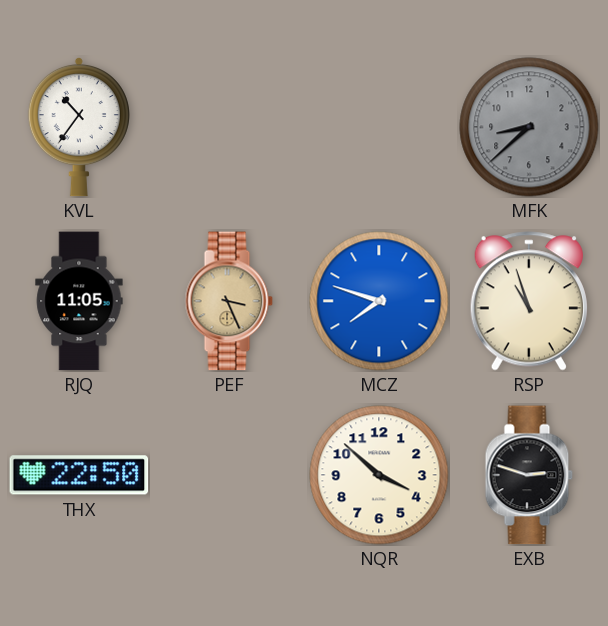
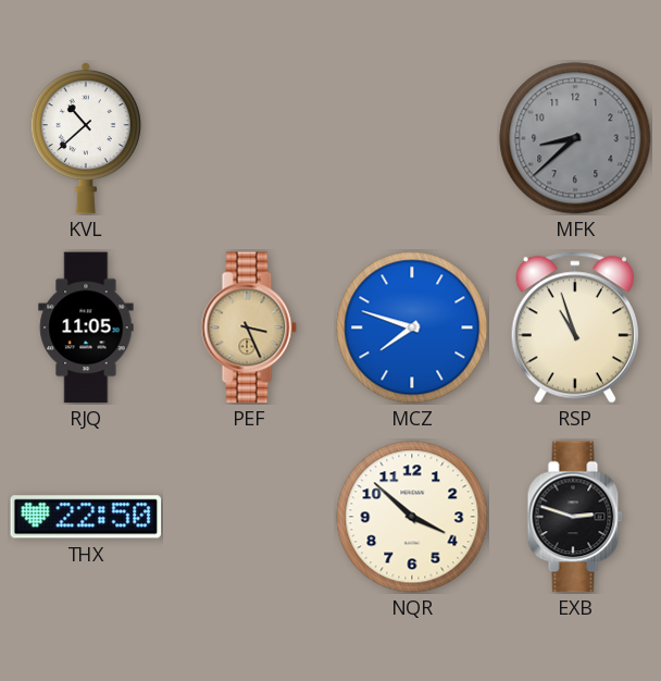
KVL: 10:36 -> 10:38
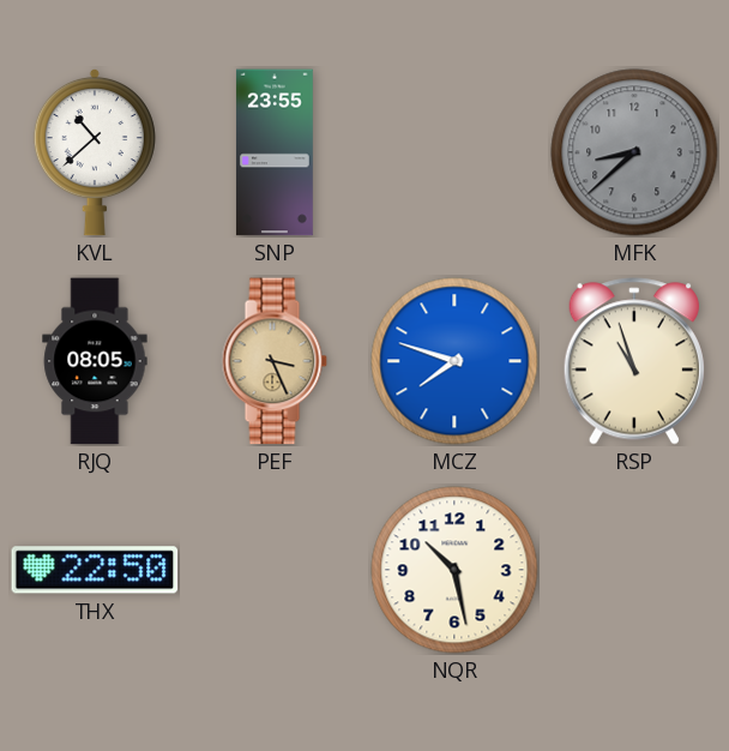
SNP: none -> 23:55
RJQ: 11:05 -> 08:05
NQR: 3:52 -> 10:28
EXB: 2:48 -> none
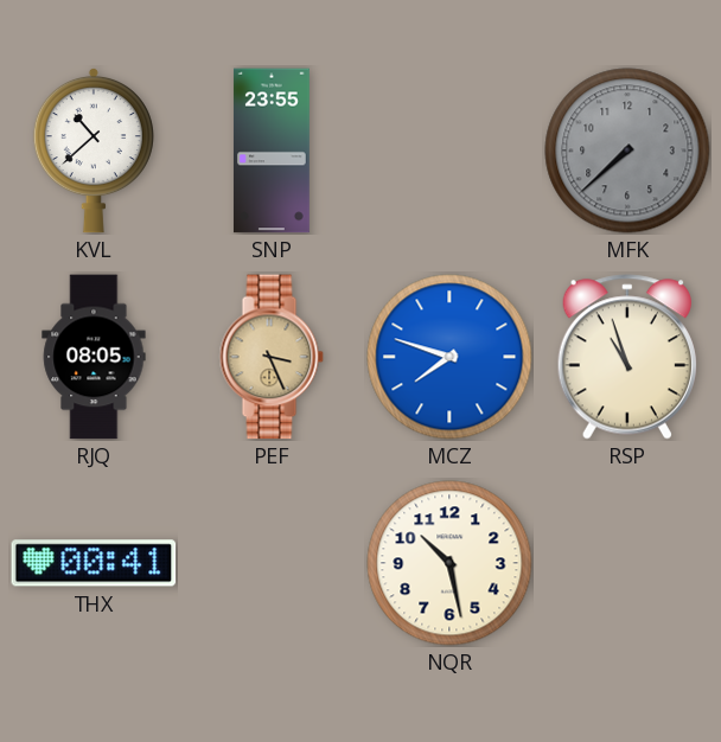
MFK: 8:38 -> 7:38
THX: 22:50 -> 00:41
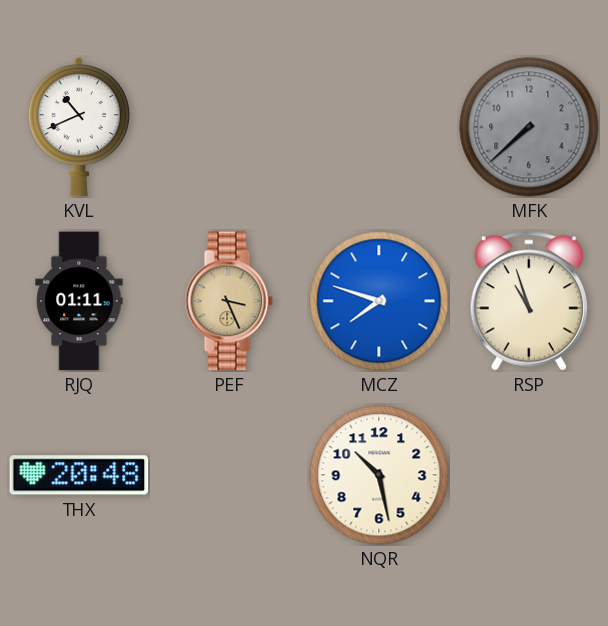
KVL: 10:38 -> 10:41
SNP: 23:55 -> none
RJQ: 08:05 -> 01:11
THX: 00:41 -> 20:48
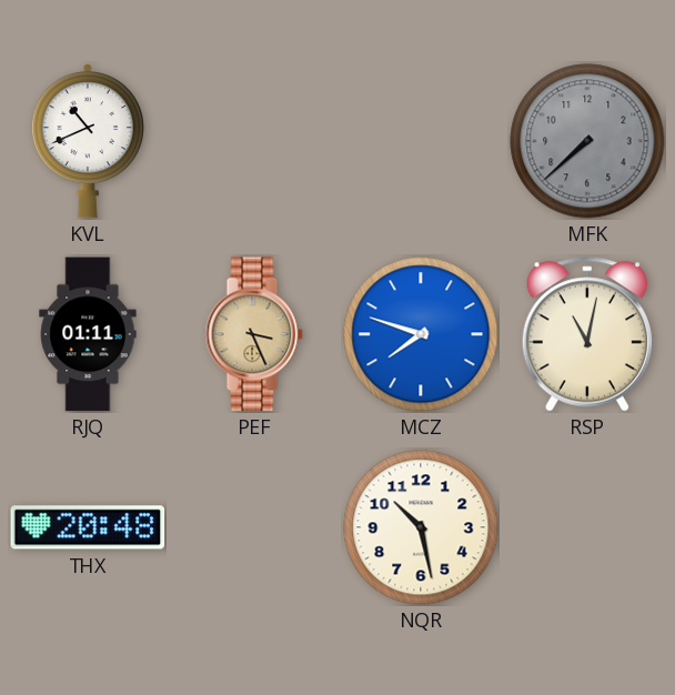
RSP: 10:57 -> 11:02
